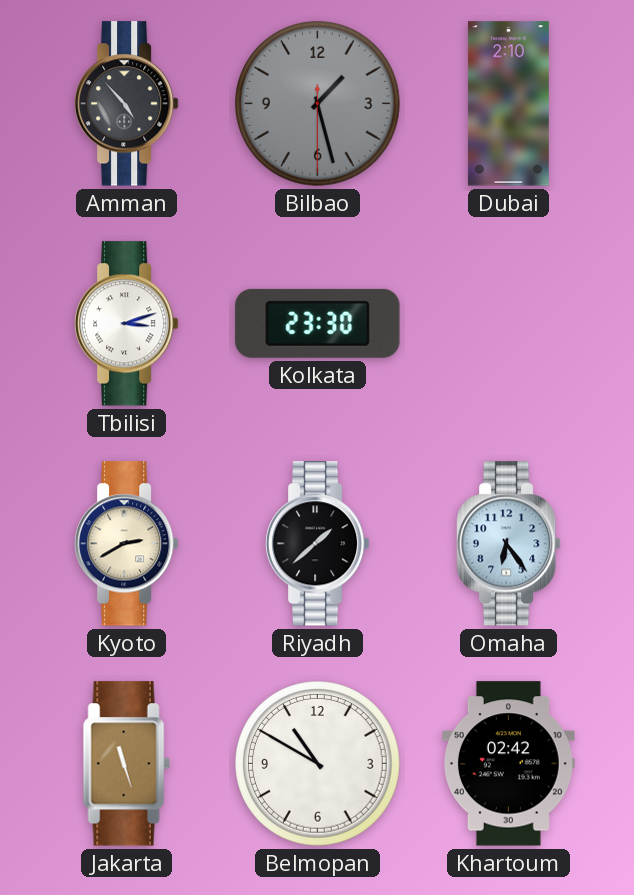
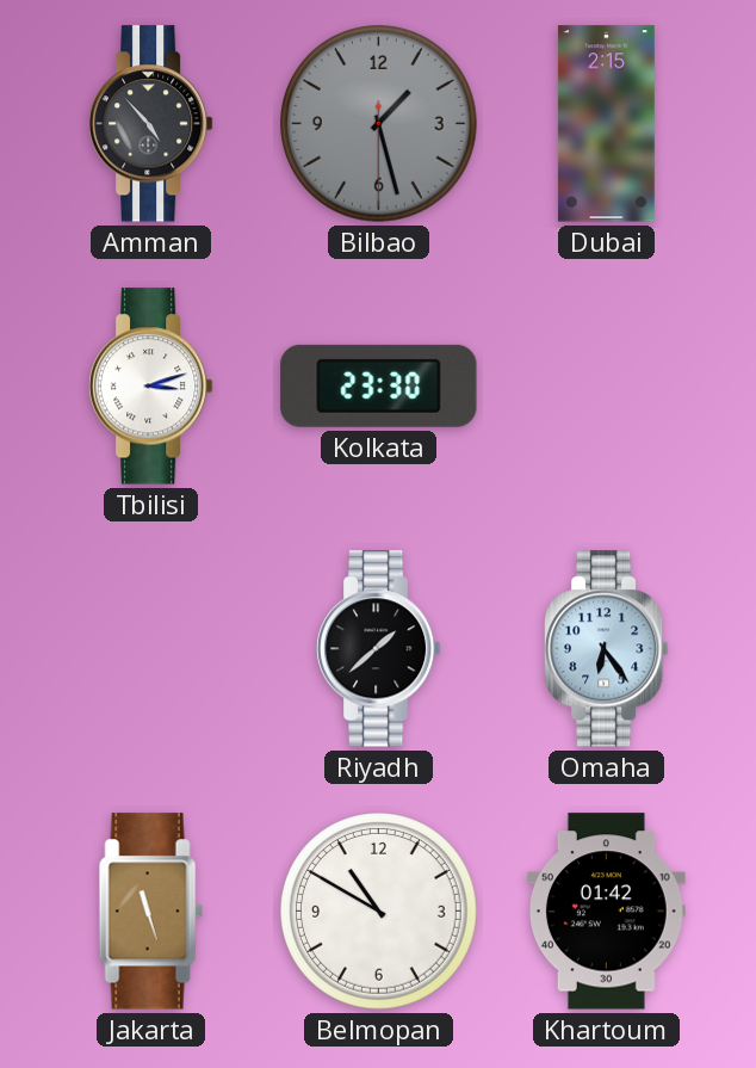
Dubai: 2:10 -> 2:15
Kyoto: 2:40 -> none
Khartoum: 02:42 -> 01:42
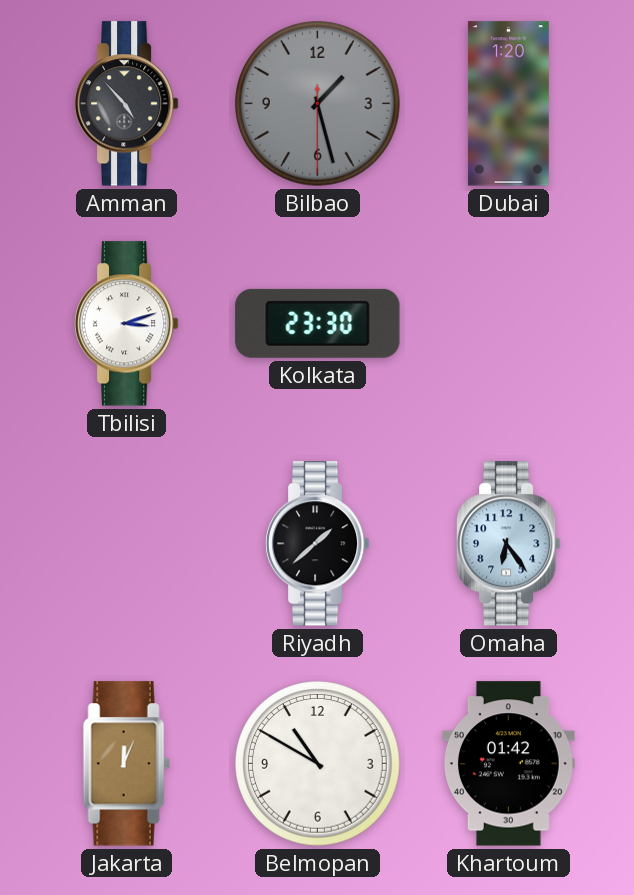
Dubai: 2:15 -> 1:20
Jakarta: 11:27 -> 12:04
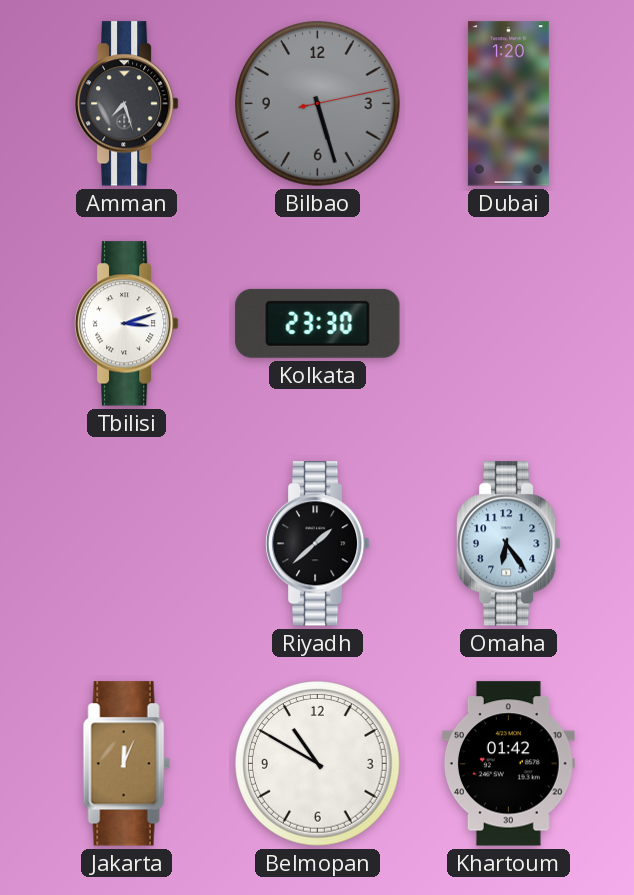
Amman: 4:53 -> 7:27
Bilbao: 1:27 -> 5:27
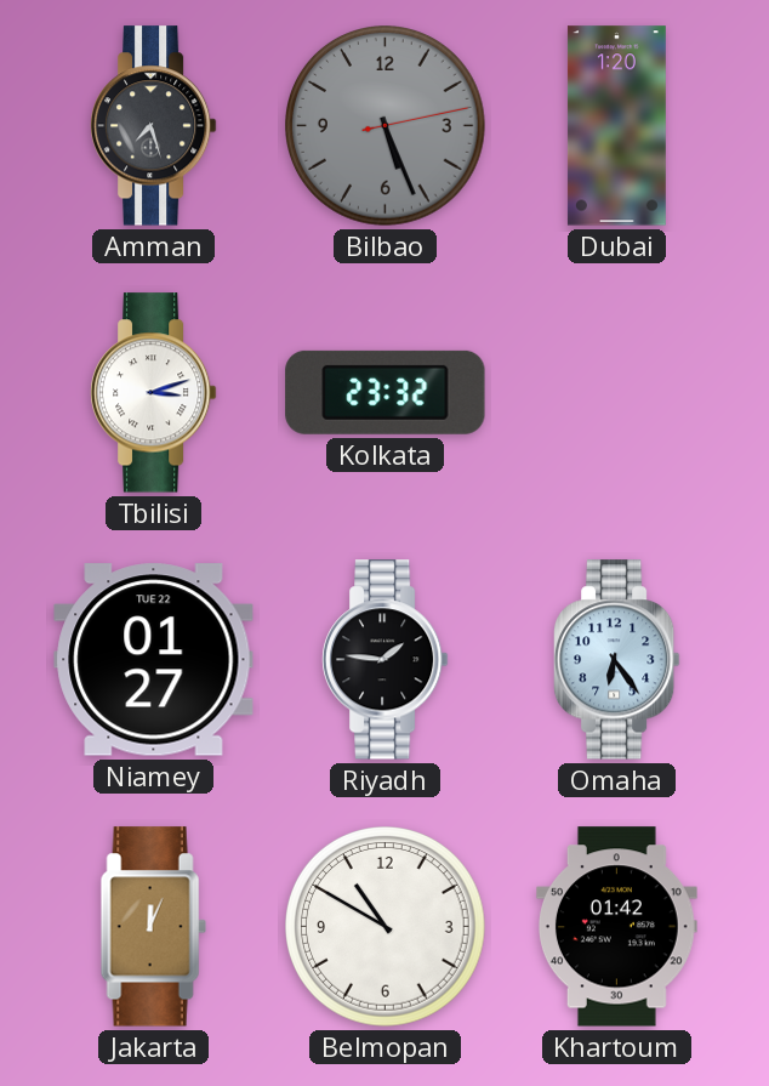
Bilbao: 5:27 -> 5:26
Kolkata: 23:30 -> 23:32
Niamey: none -> 01:27
Riyadh: 1:38 -> 1:46
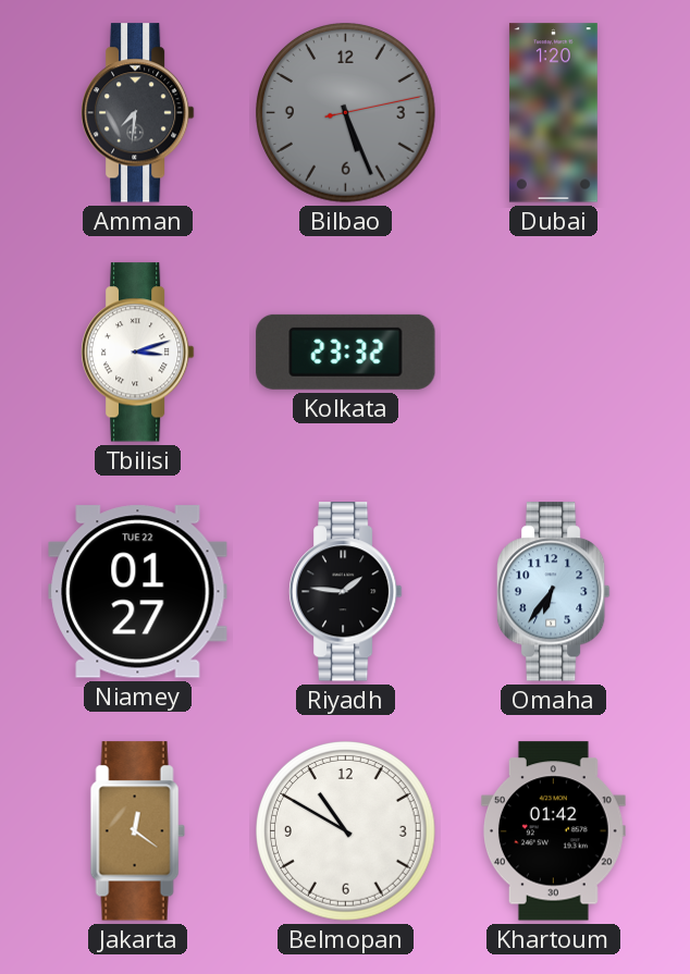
Amman: 7:27 -> 7:31
Omaha: 6:24 -> 6:36
Jakarta: 12:04 -> 12:21
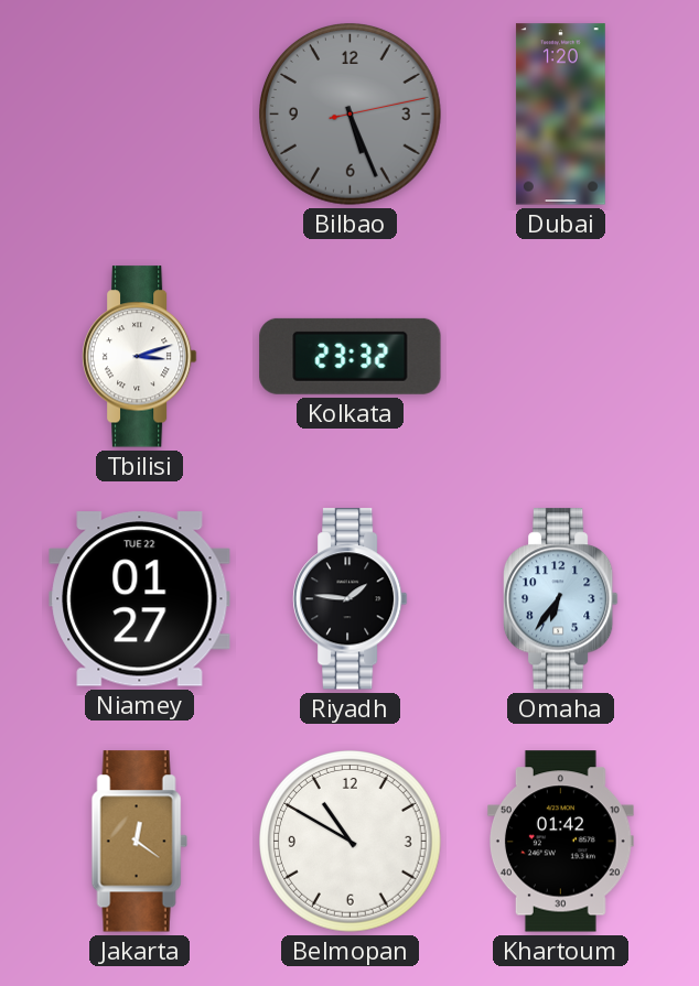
Amman: 7:31 -> none
